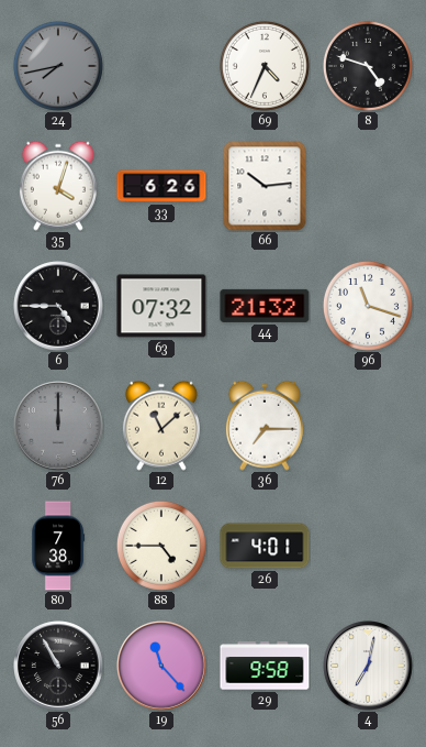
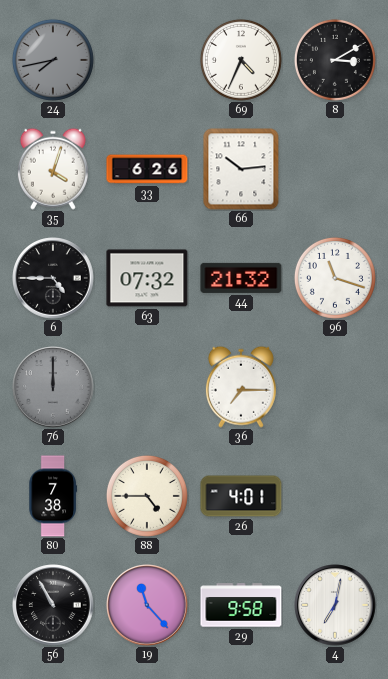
8: 4:48 -> 3:10
12: 11:08 -> none
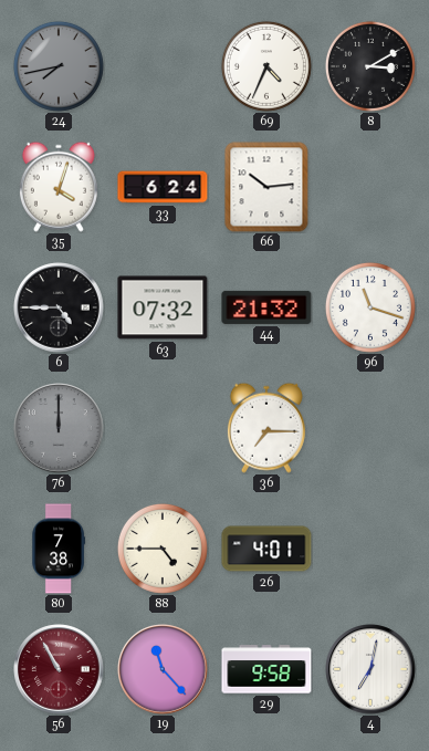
33: 6:26 -> 6:24
56 dial: black -> burgundy
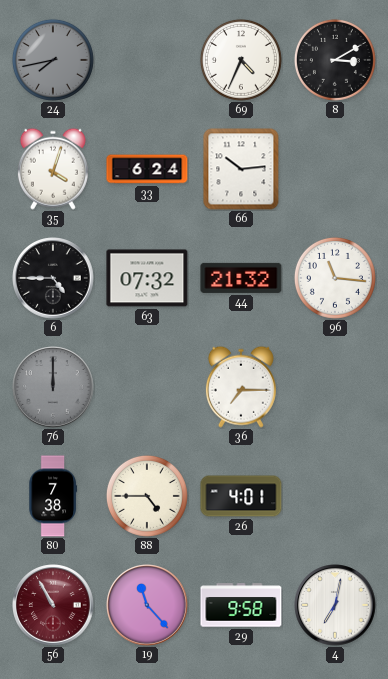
96: 11:18 -> 11:16
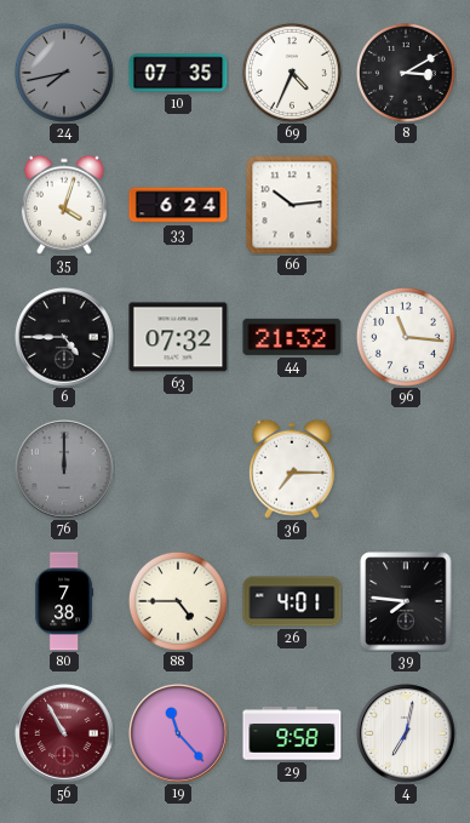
10: none -> 07:35
39: none -> 7:46
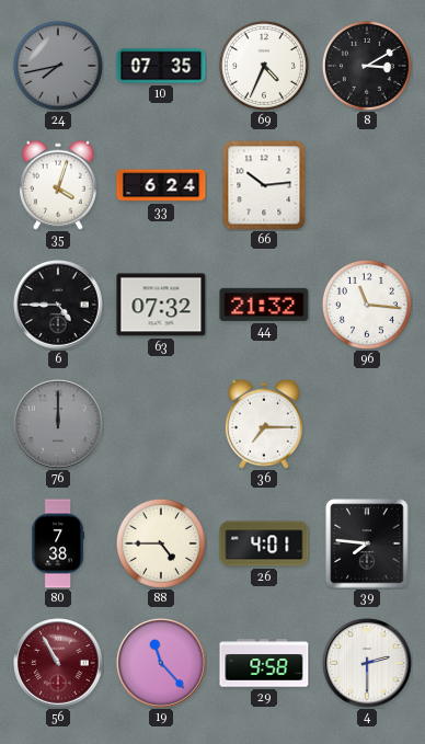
4: 7:02 -> 2:30
